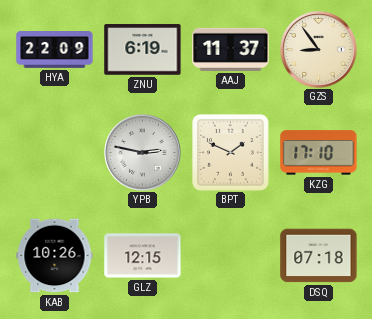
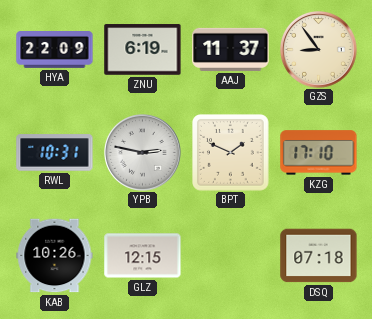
RWL: none -> 10:31
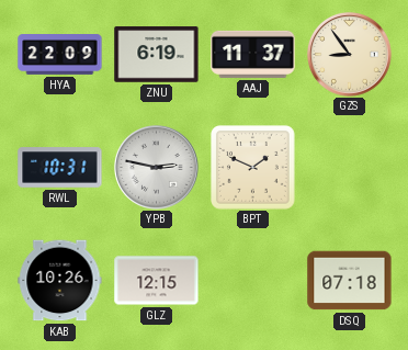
KZG: 17:10 -> none
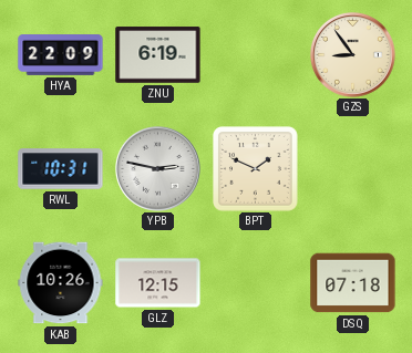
AAJ: 11:37 -> none
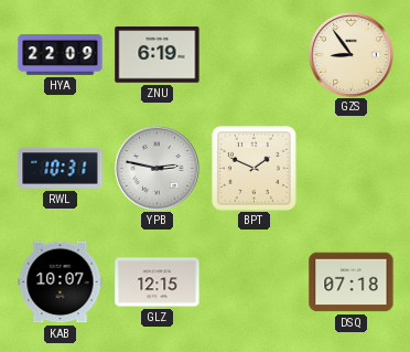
KAB: 10:26 -> 10:07
